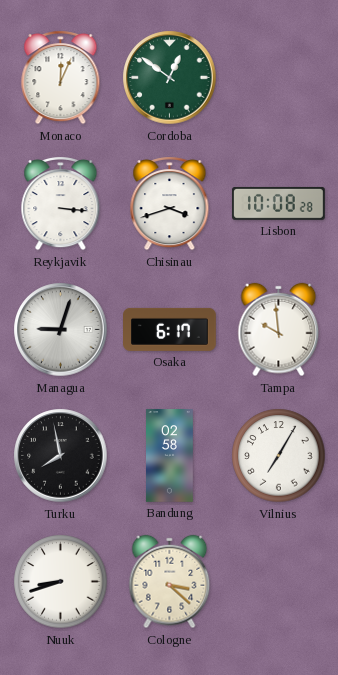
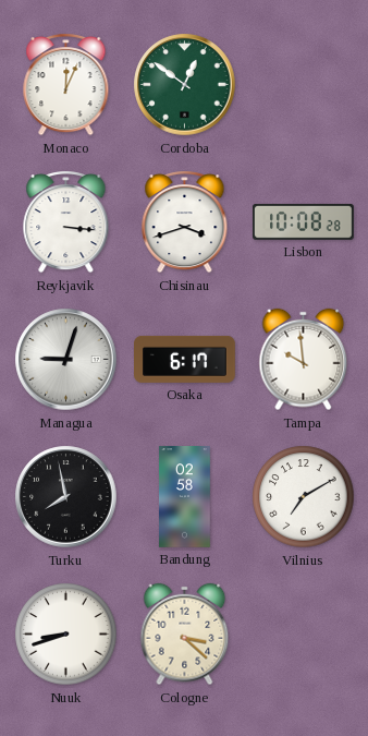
Vilnius: 7:05 -> 7:10
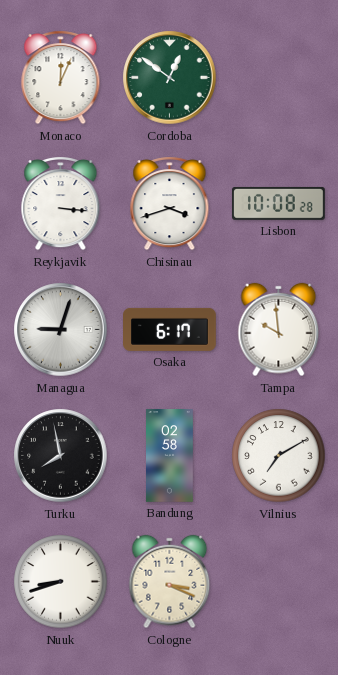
Cologne: 3:22 -> 3:19
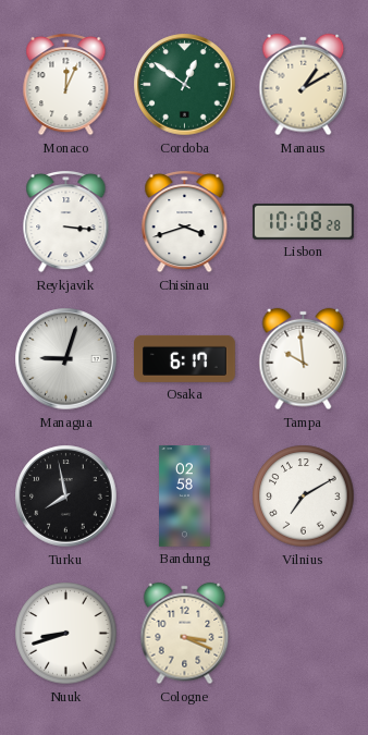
Manaus: none -> 1:10
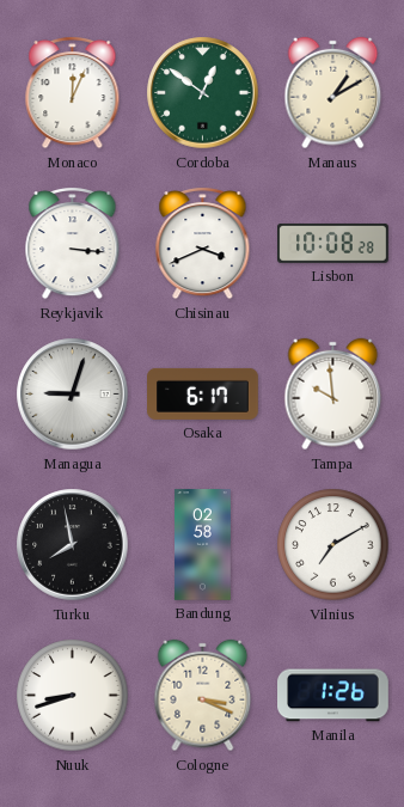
Chisinau: 3:42 -> 3:41
Manila: none -> 1:26
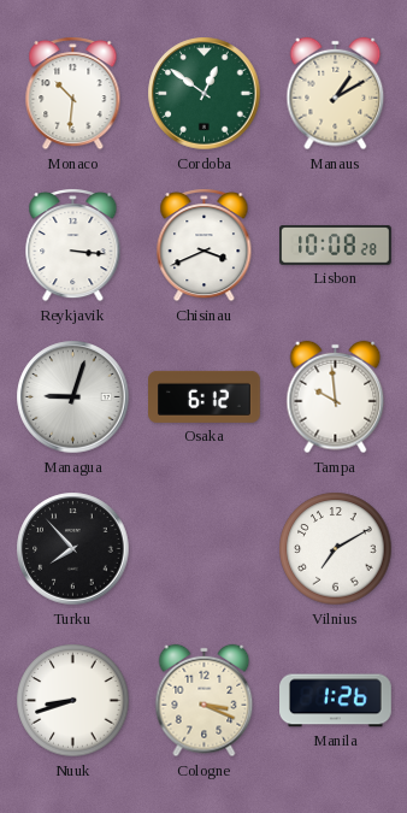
Monaco: 12:04 -> 10:31
Osaka: 6:17 -> 6:12
Turku: 7:58 -> 7:53
Bandung: 02:58 -> none
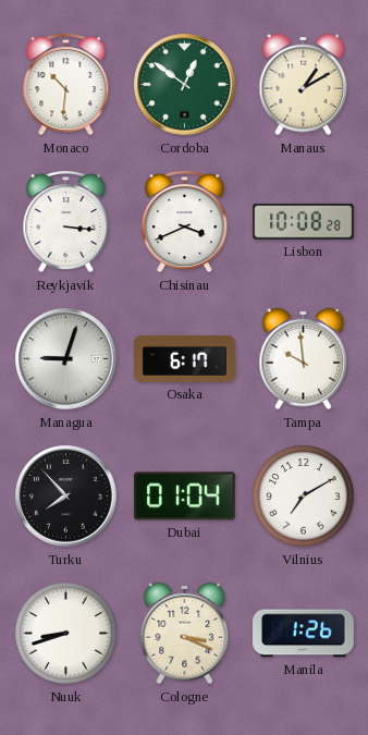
Osaka: 6:12 -> 6:17
Dubai: none -> 01:04
